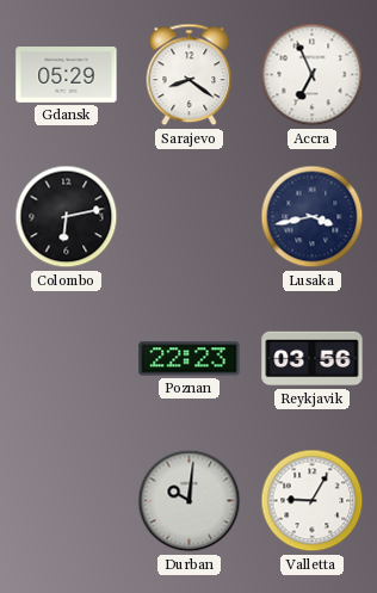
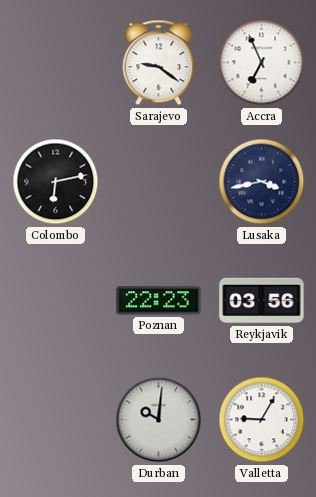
Gdansk: 05:29 -> none
Sarajevo: 8:21 -> 9:21
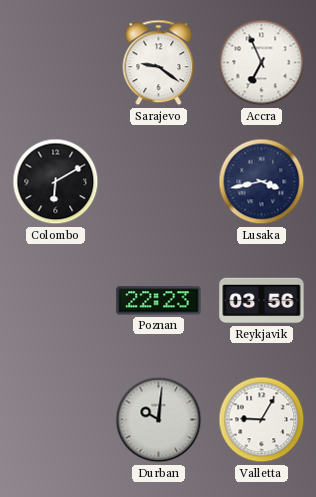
Colombo: 6:13 -> 6:10
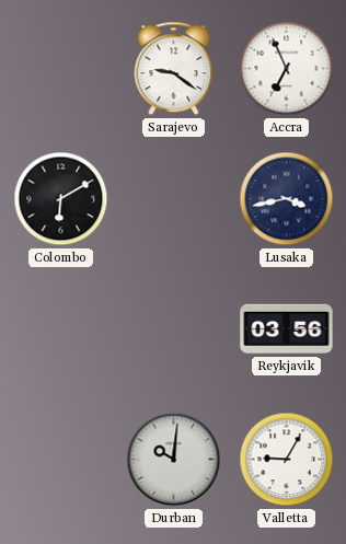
Poznan: 22:23 -> none
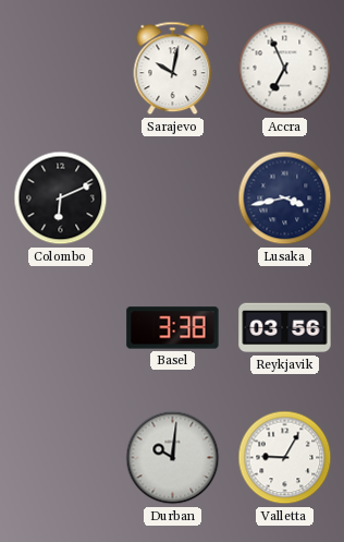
Sarajevo: 9:21 -> 10:02
Colombo: 6:10 -> 6:11
Basel: none -> 3:38
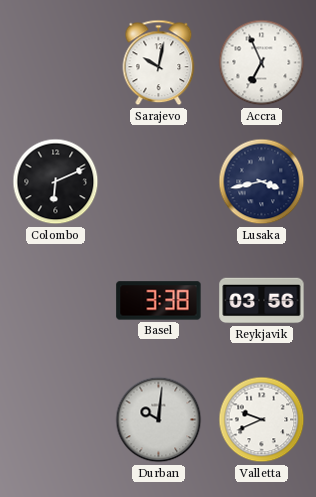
Valletta: 9:05 -> 9:41
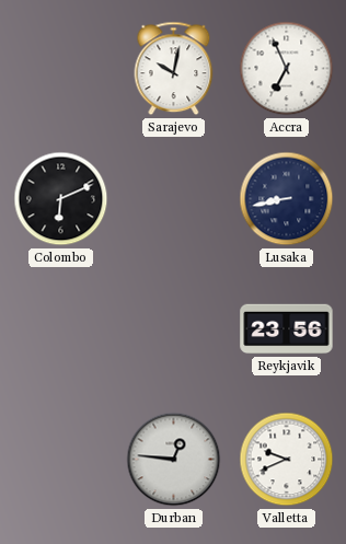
Lusaka: 3:43 -> 8:43
Basel: 3:38 -> none
Reykjavik: 03:56 -> 23:56
Durban: 10:01 -> 12:46
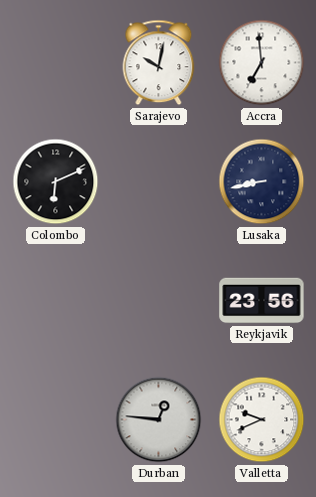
Accra: 6:56 -> 6:59
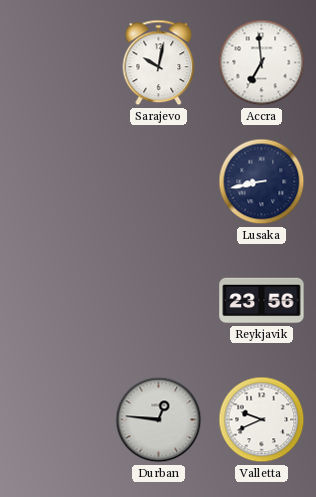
Colombo: 6:11 -> none
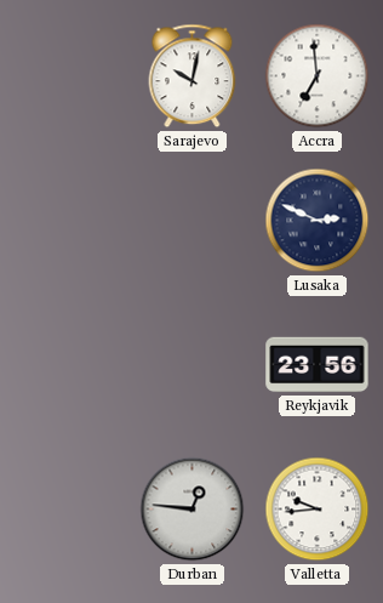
Lusaka: 8:43 -> 2:49
Valletta: 9:41 -> 9:44
